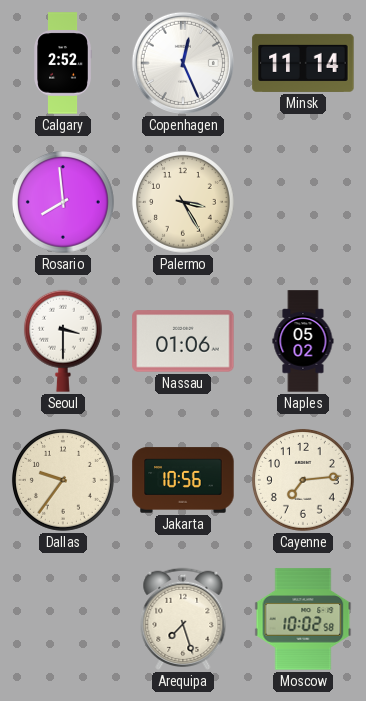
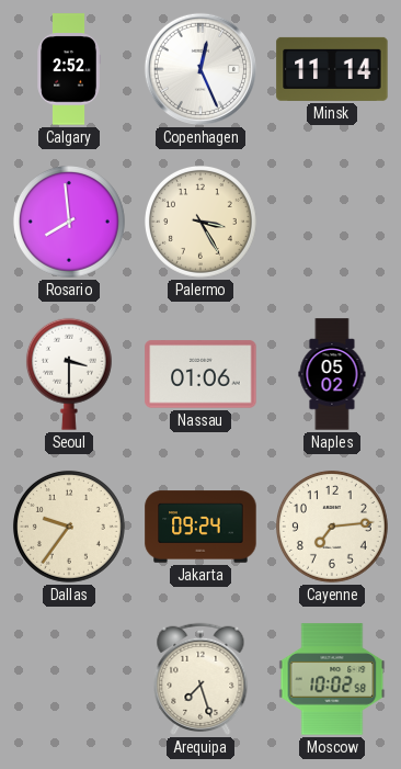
Jakarta: 10:56 -> 09:24
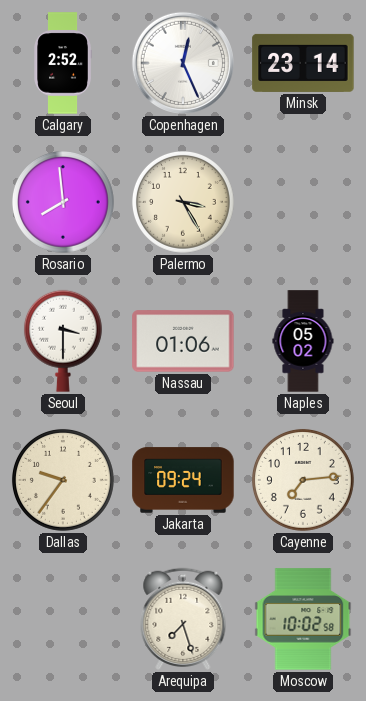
Minsk: 11:14 -> 23:14
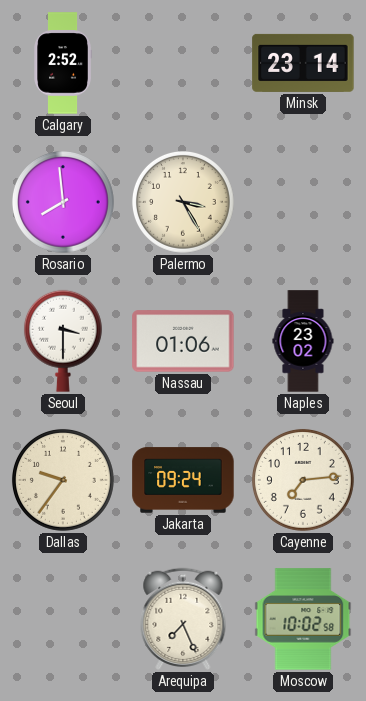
Copenhagen: 12:26 -> none
Naples: 05:02 -> 23:02
Arequipa: 7:27 -> 7:26
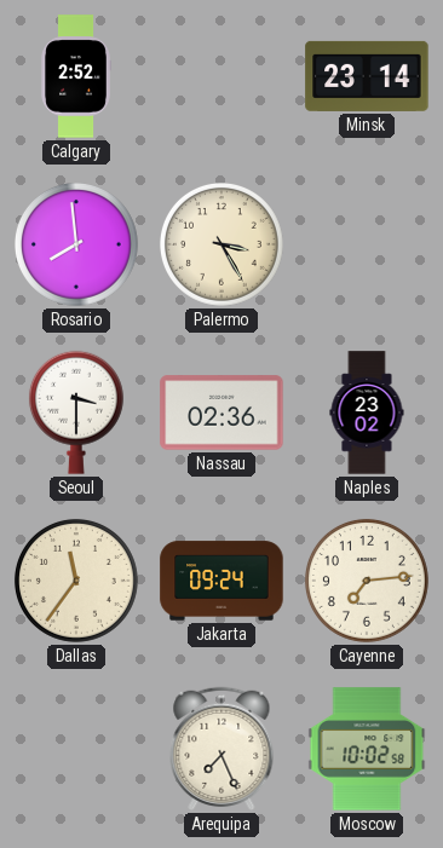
Nassau: 01:06 -> 02:36
Dallas: 9:36 -> 11:36
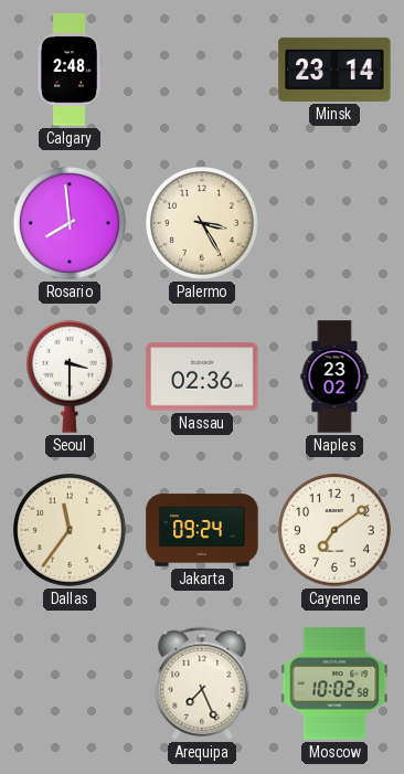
Calgary: 2:52 -> 2:48
Cayenne: 7:14 -> 7:09
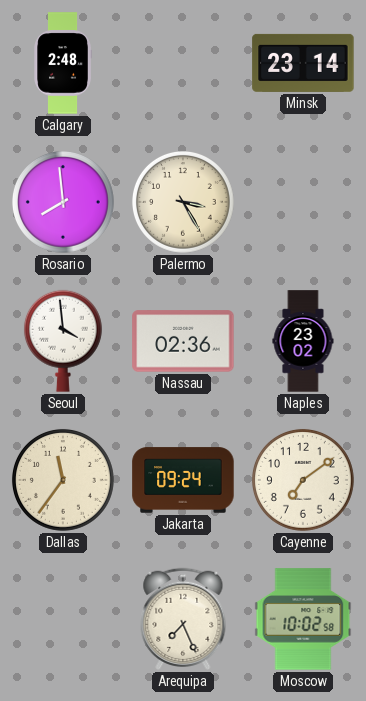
Seoul: 3:30 -> 3:59
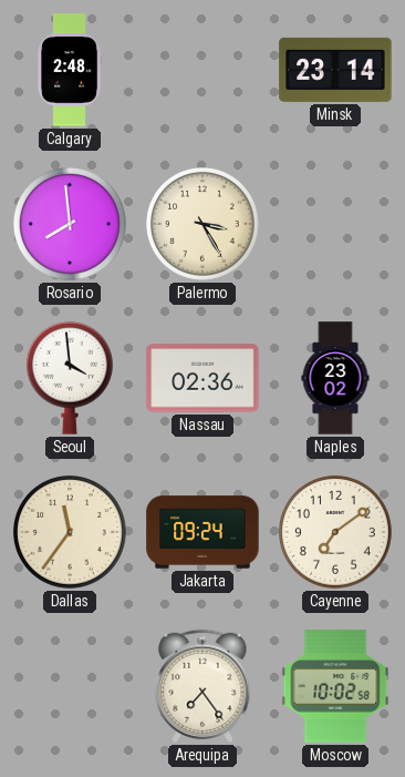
Arequipa: 7:26 -> 7:24
